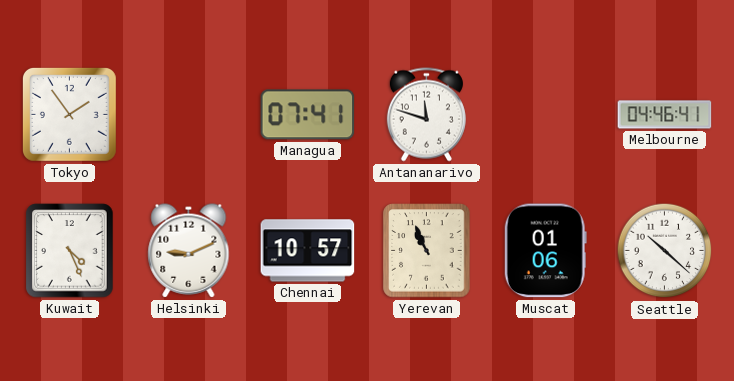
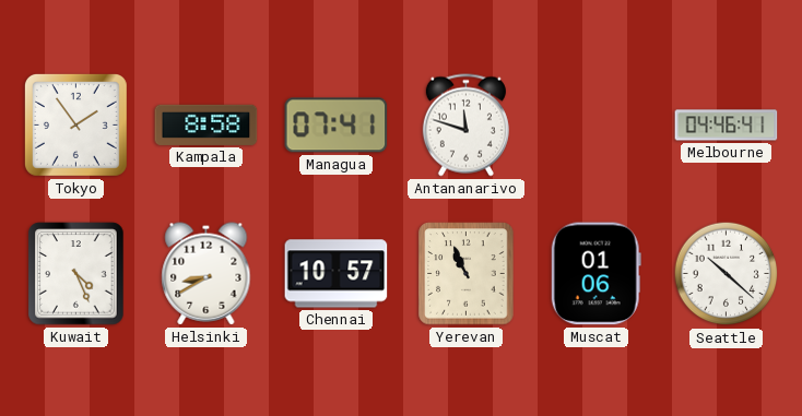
Kampala: none -> 8:58
Helsinki: 9:11 -> 8:40
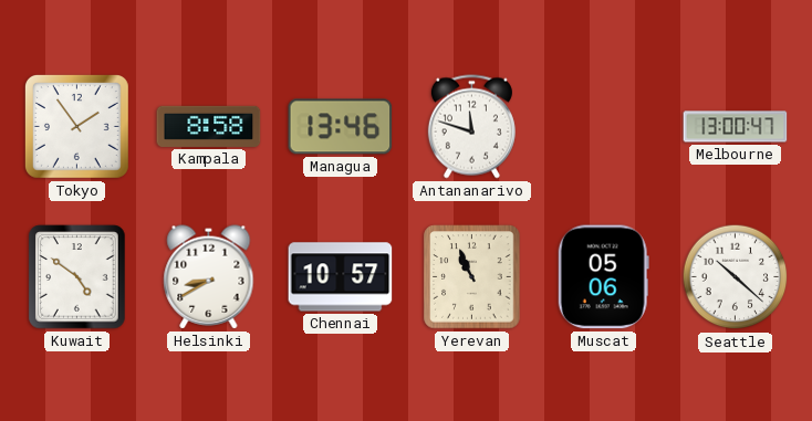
Managua: 07:41 -> 13:46
Melbourne: 04:46 -> 13:00
Kuwait: 4:26 -> 4:51
Muscat: 01:06 -> 05:06
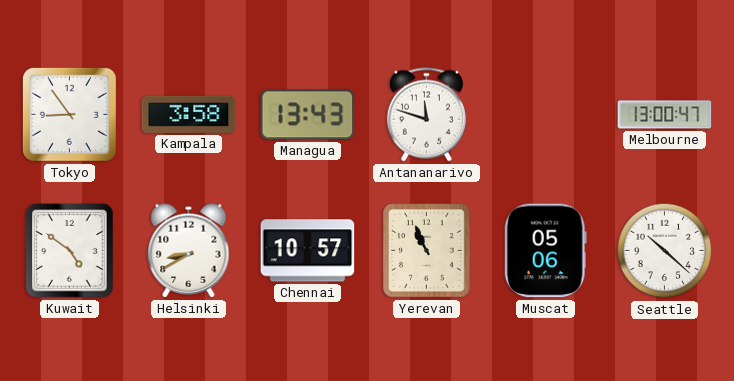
Tokyo: 1:54 -> 8:54
Kampala: 8:58 -> 3:58
Managua: 13:46 -> 13:43
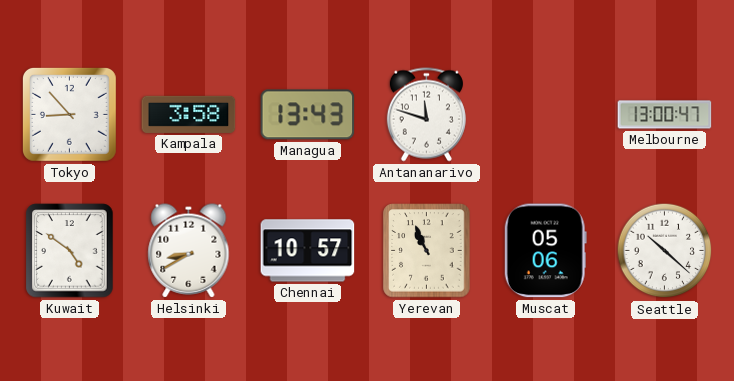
Tokyo: 8:54 -> 8:53
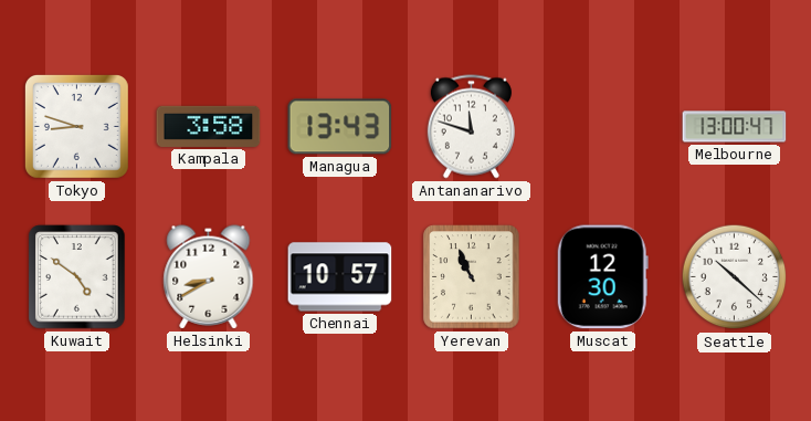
Tokyo: 8:53 -> 8:48
Muscat: 05:06 -> 12:30
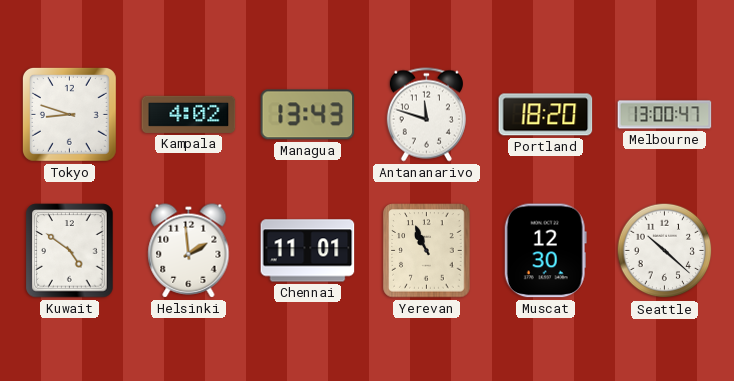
Kampala: 3:58 -> 4:02
Portland: none -> 18:20
Helsinki: 8:40 -> 1:59
Chennai: 10:57 -> 11:01
